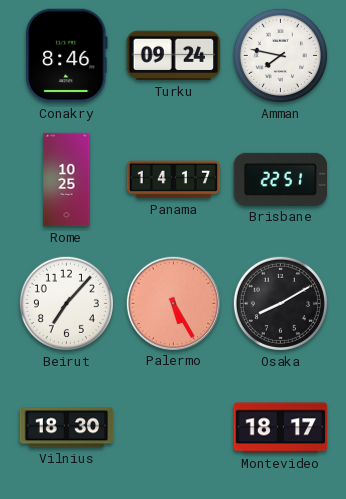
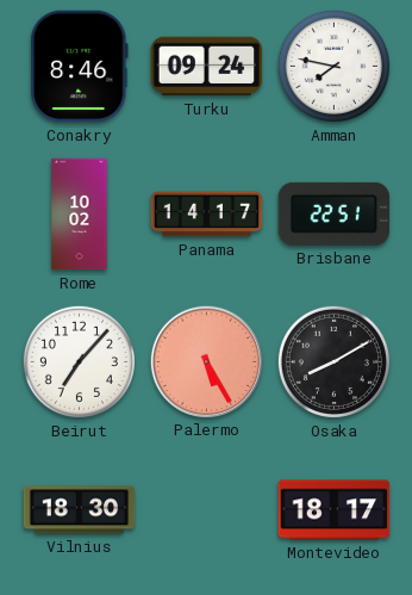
Rome: 10:25 -> 10:02
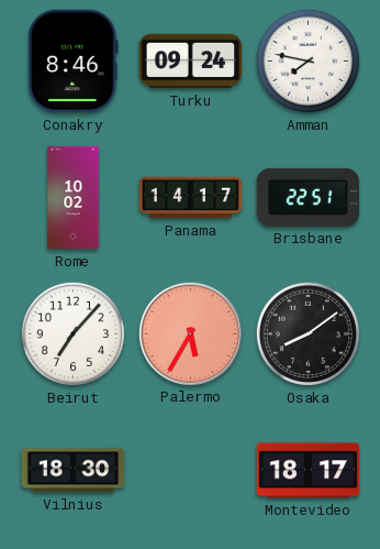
Palermo: 5:25 -> 5:35
Osaka: 8:10 -> 8:09
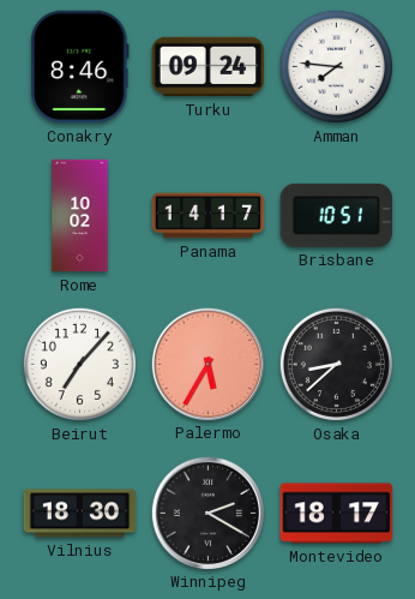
Amman: 7:47 -> 7:46
Brisbane: 22:51 -> 10:51
Osaka: 8:09 -> 8:38
Winnipeg: none -> 2:20
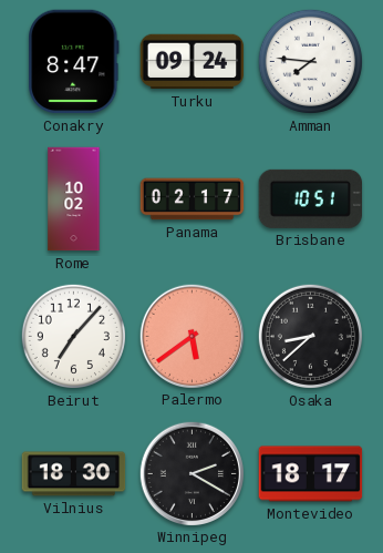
Conakry: 8:46 -> 8:47
Panama: 14:17 -> 02:17
Palermo: 5:35 -> 5:39
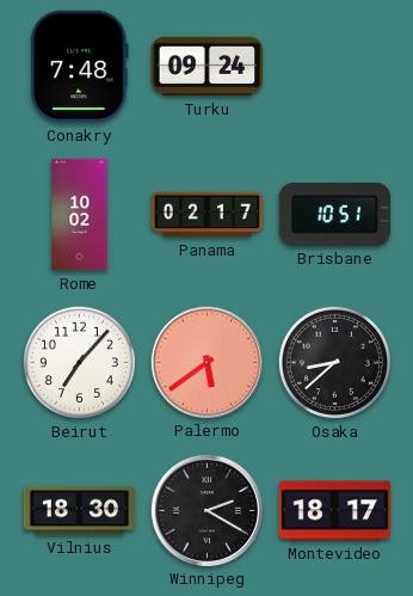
Conakry: 8:47 -> 7:48
Amman: 7:46 -> none
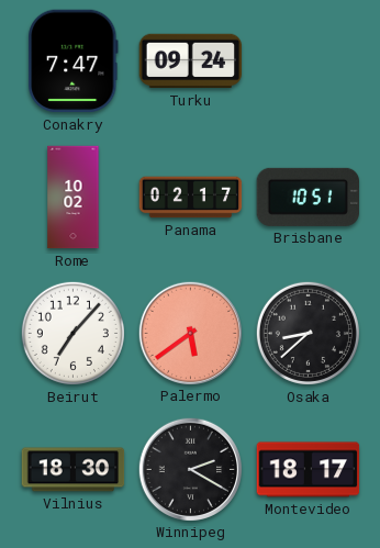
Conakry: 7:48 -> 7:47
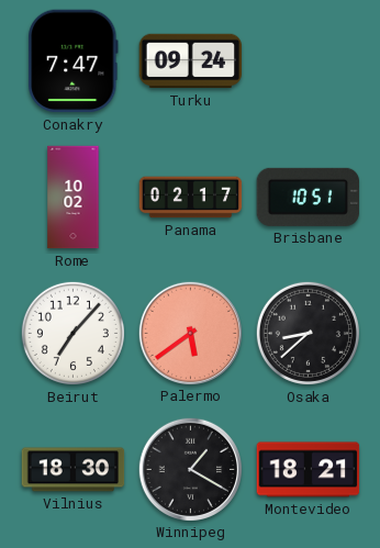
Winnipeg: 2:20 -> 1:20
Montevideo: 18:17 -> 18:21
